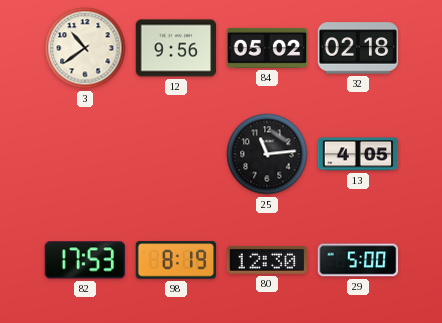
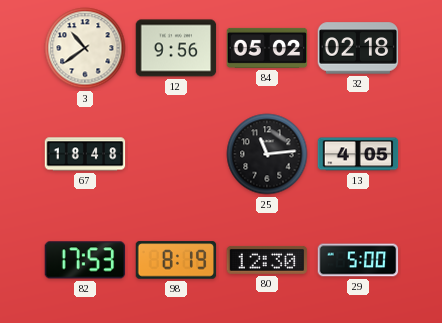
67: none -> 18:48
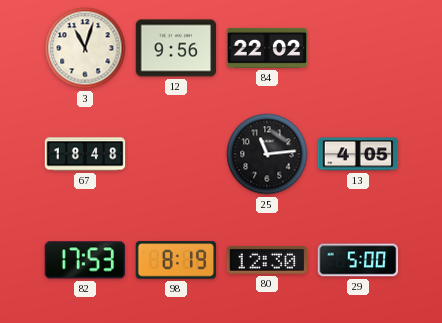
3: 10:39 -> 11:03
84: 05:02 -> 22:02
32: 02:18 -> none
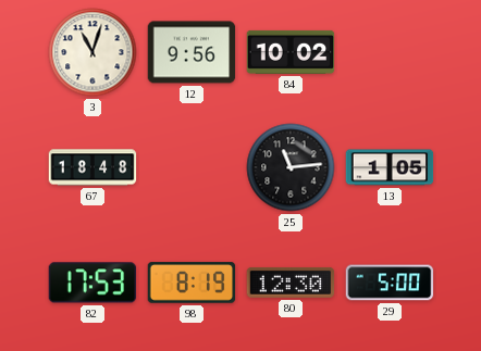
84: 22:02 -> 10:02
13: 4:05 -> 1:05
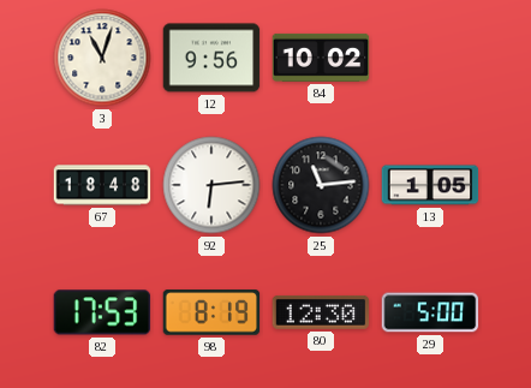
92: none -> 6:14
